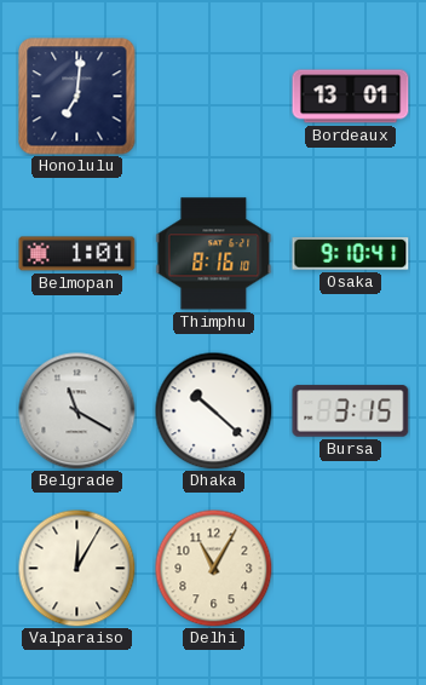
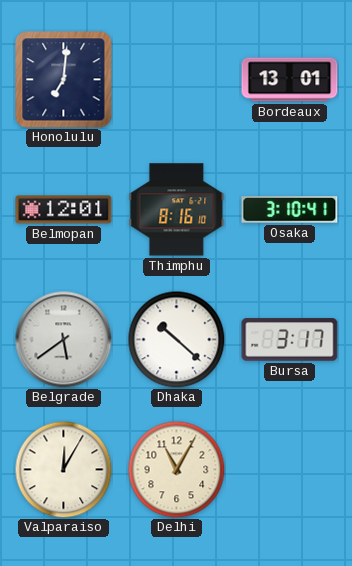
Belmopan: 1:01 -> 12:01
Osaka: 9:10 -> 3:10
Belgrade: 11:20 -> 5:39
Bursa: 3:15 -> 3:17
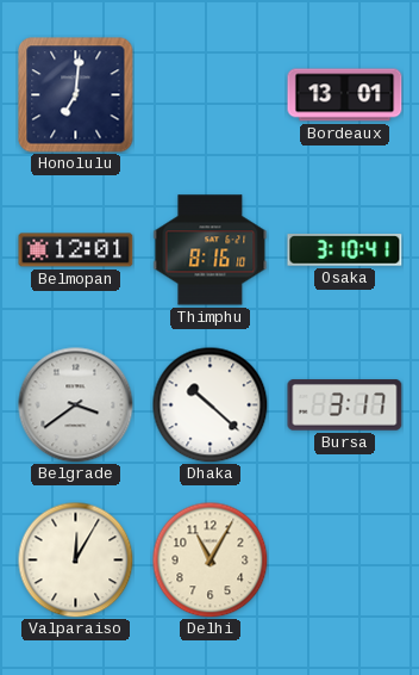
Belgrade: 5:39 -> 3:39
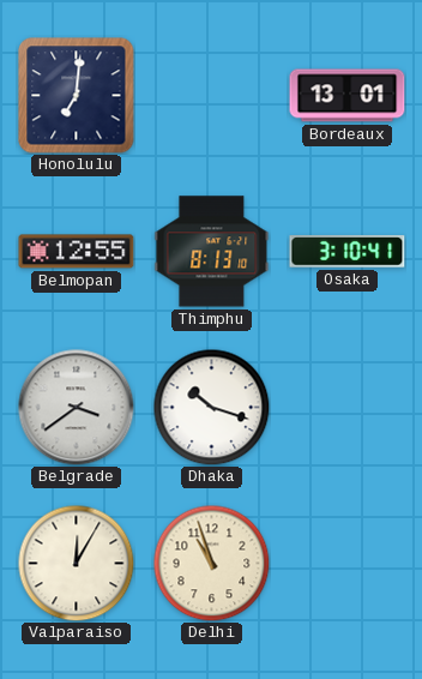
Belmopan: 12:01 -> 12:55
Thimphu: 8:16 -> 8:13
Dhaka: 10:22 -> 10:18
Bursa: 3:17 -> none
Delhi: 11:05 -> 10:57
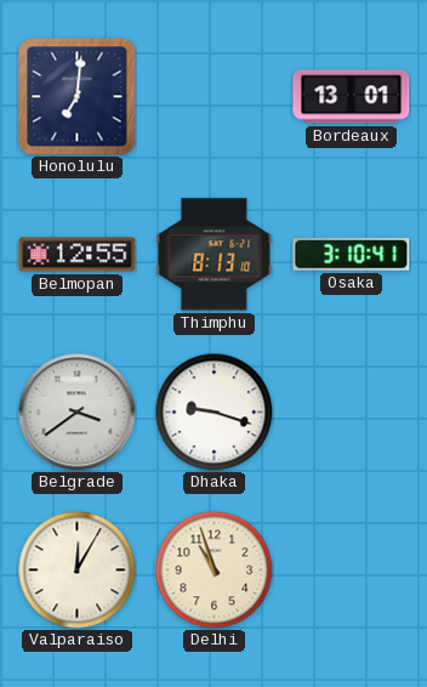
Dhaka: 10:18 -> 9:18
